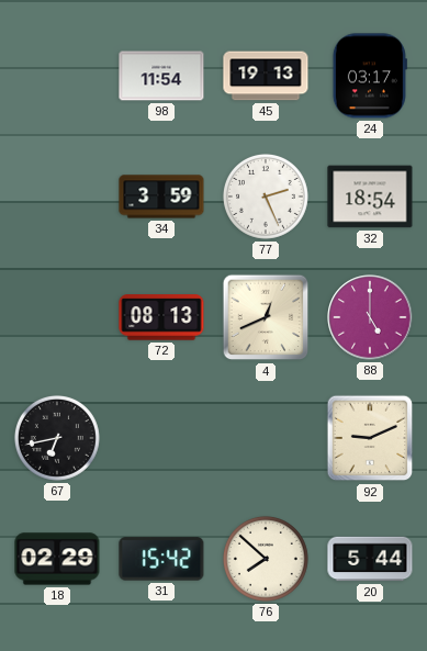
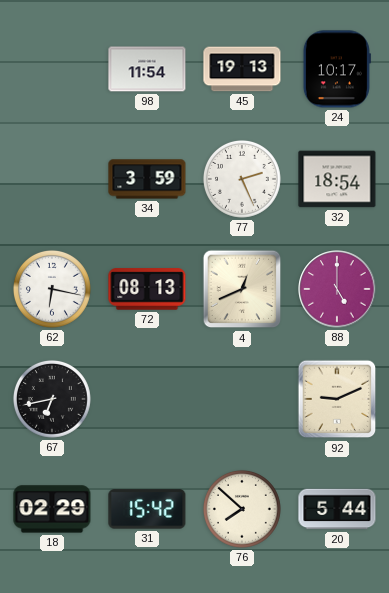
24: 03:17 -> 10:17
62: none -> 6:17
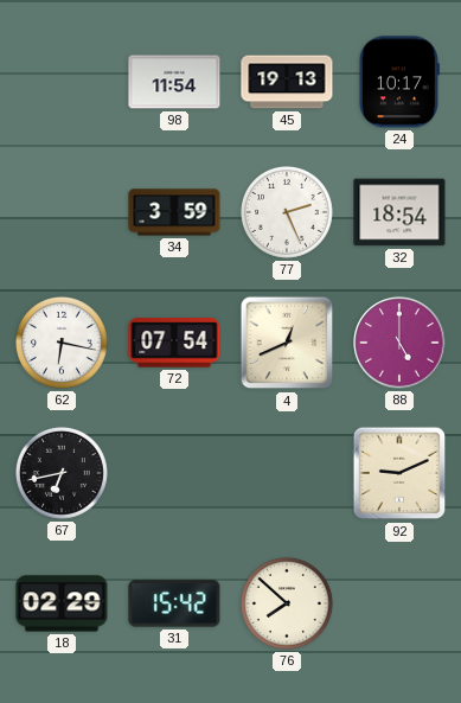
72: 08:13 -> 07:54
20: 5:44 -> none
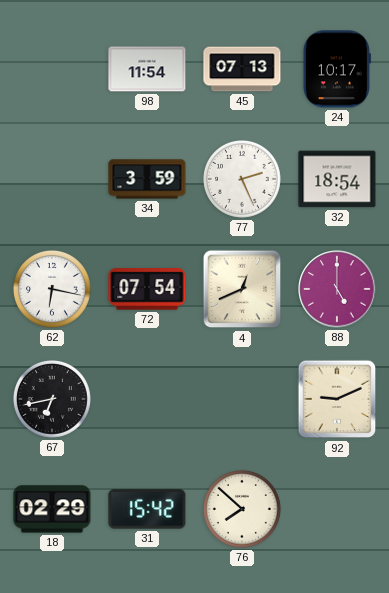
45: 19:13 -> 07:13
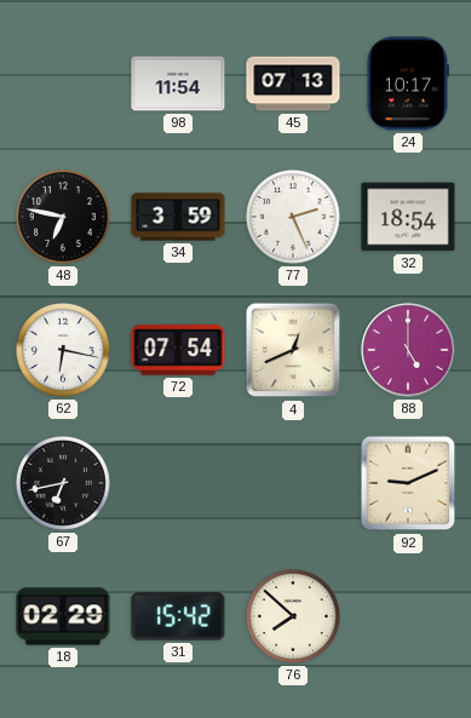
48: none -> 6:47
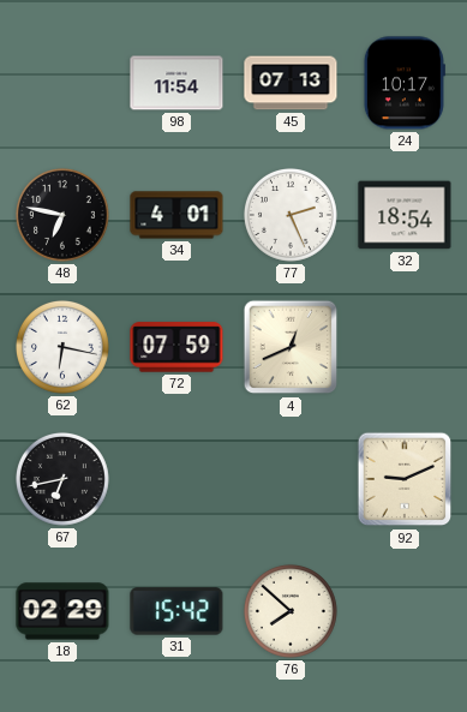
34: 3:59 -> 4:01
72: 07:54 -> 07:59
88: 5:00 -> none
